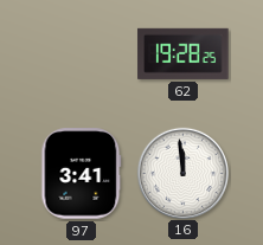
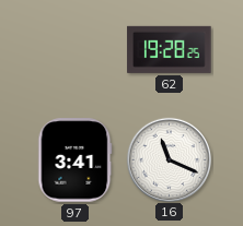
16: 11:59 -> 11:19
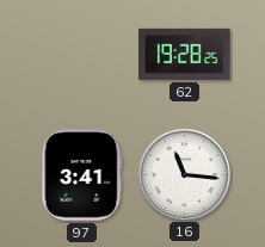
16: 11:19 -> 11:16
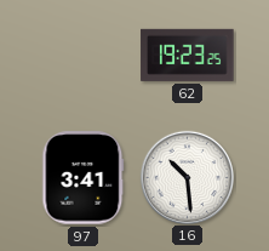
62: 19:28 -> 19:23
16: 11:16 -> 10:29
